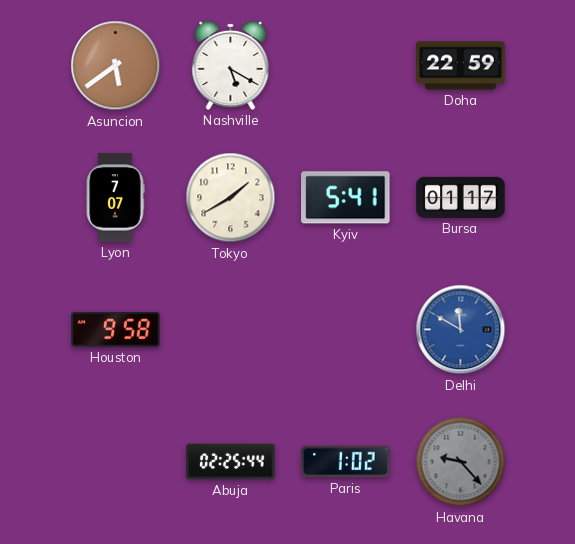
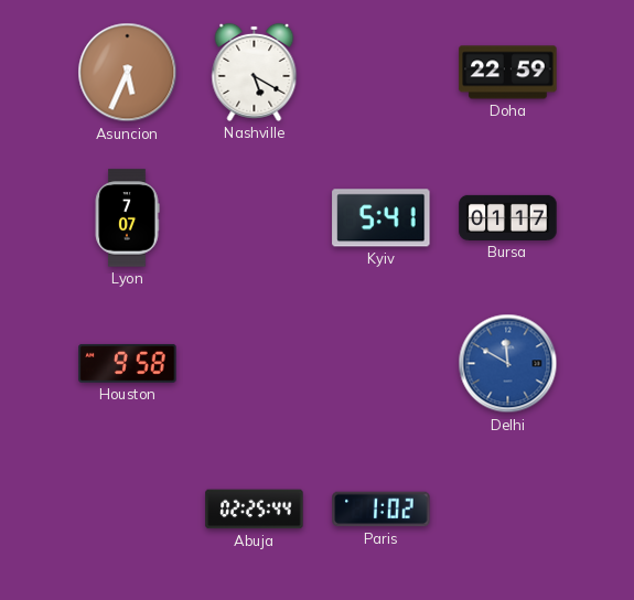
Asuncion: 5:39 -> 5:34
Tokyo: 1:40 -> none
Havana: 9:23 -> none
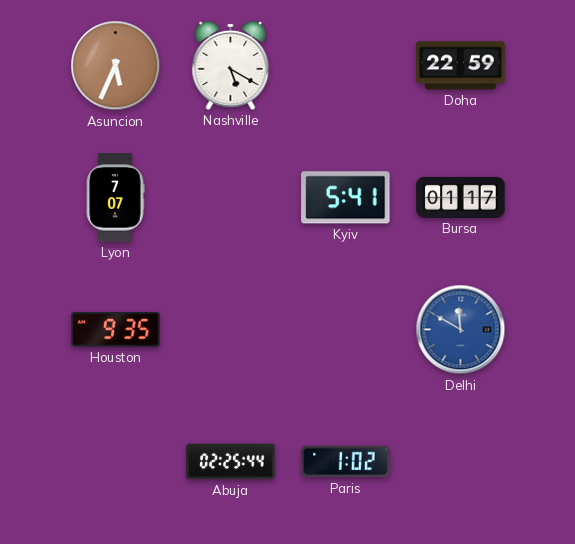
Houston: 9:58 -> 9:35
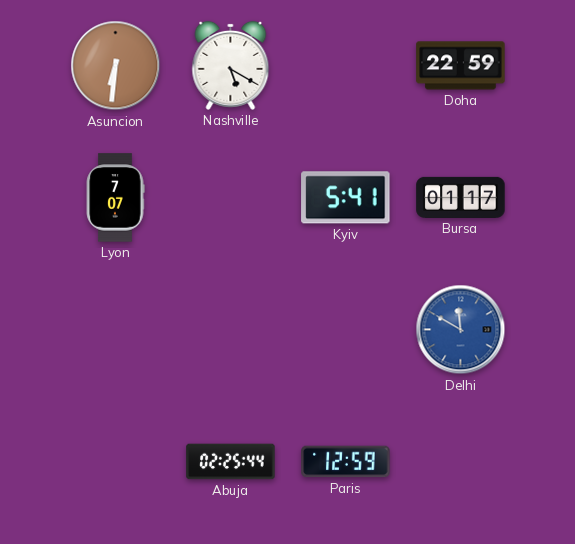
Asuncion: 5:34 -> 6:31
Houston: 9:35 -> none
Paris: 1:02 -> 12:59
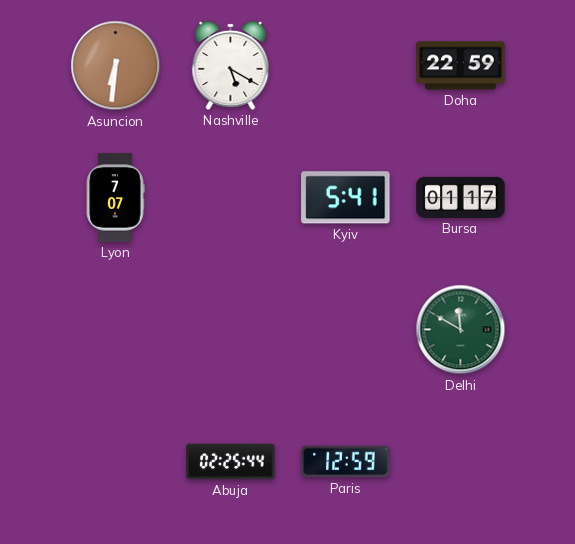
Delhi dial: blue -> green
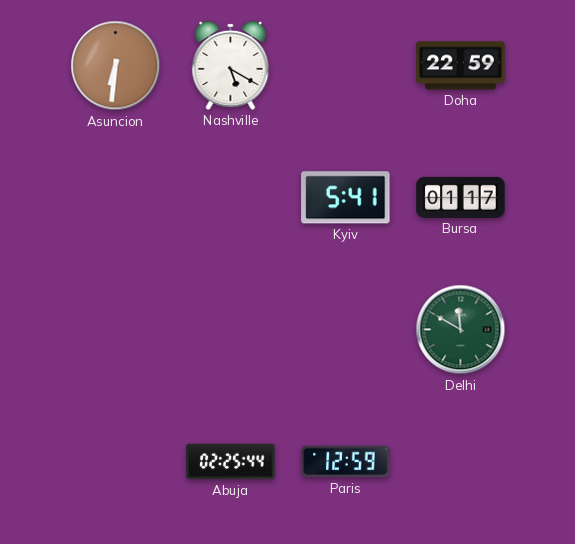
Lyon: 7:07 -> none
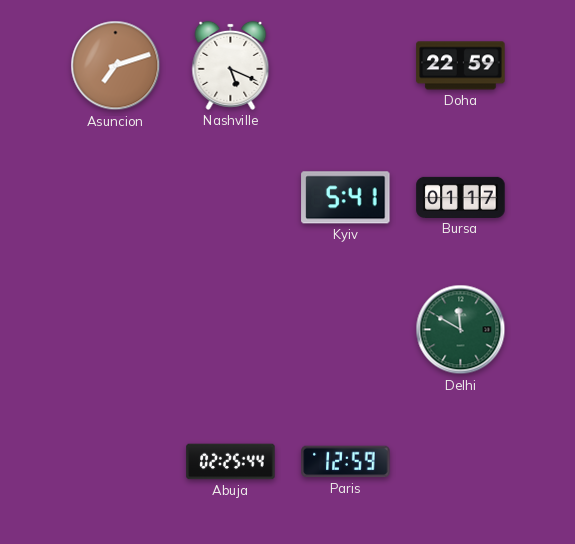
Asuncion: 6:31 -> 7:12
Nashville: 5:20 -> 5:19
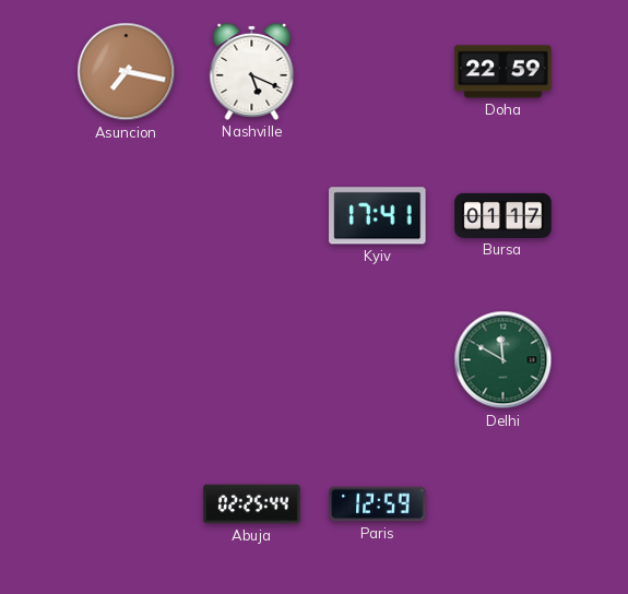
Asuncion: 7:12 -> 7:17
Kyiv: 5:41 -> 17:41
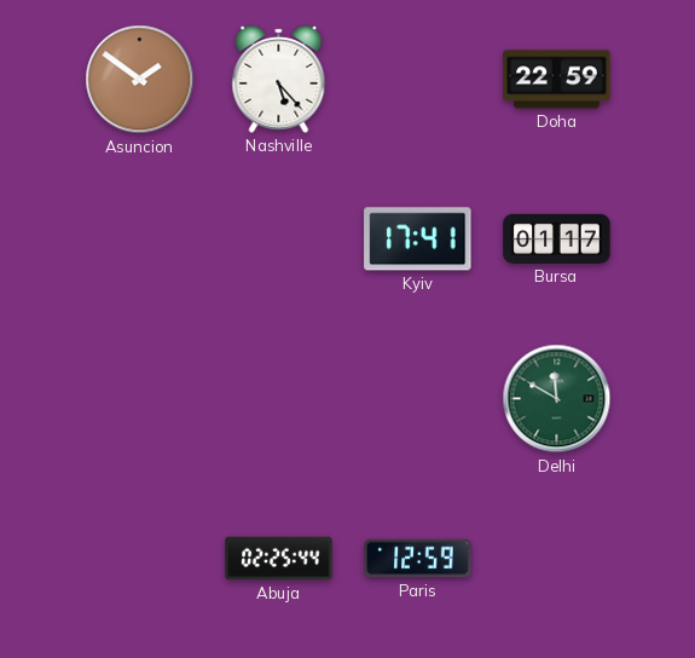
Asuncion: 7:17 -> 1:51
Nashville: 5:19 -> 5:23
